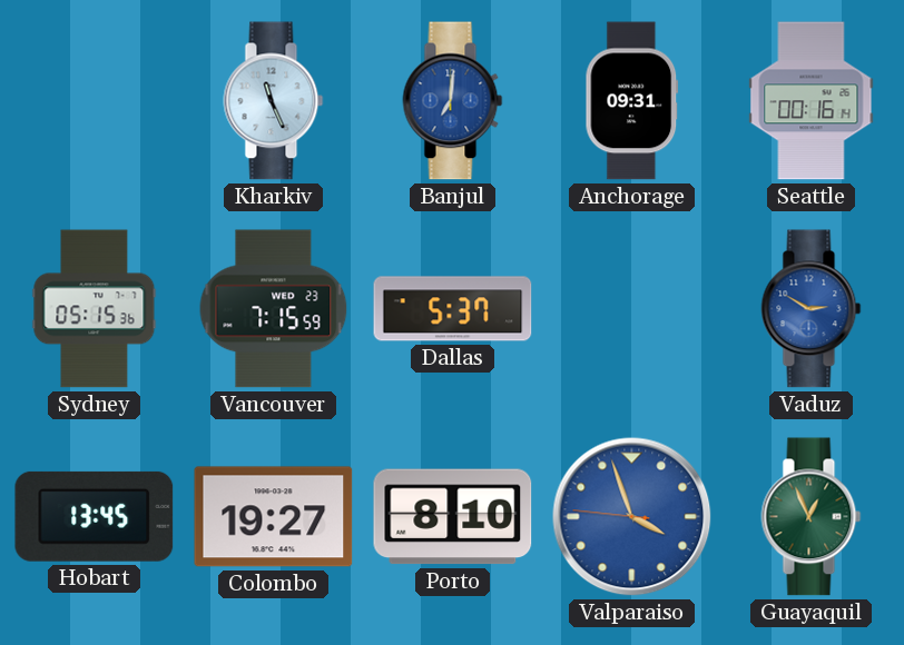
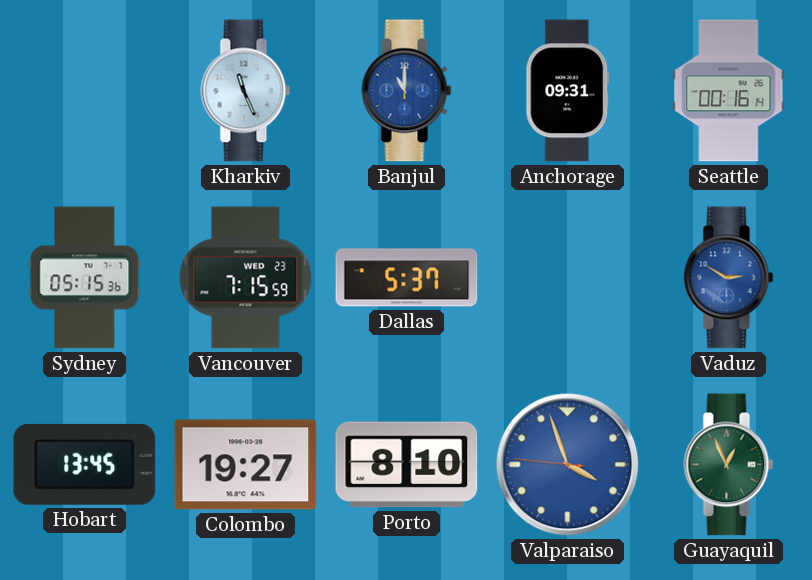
Banjul: 7:01 -> 11:00
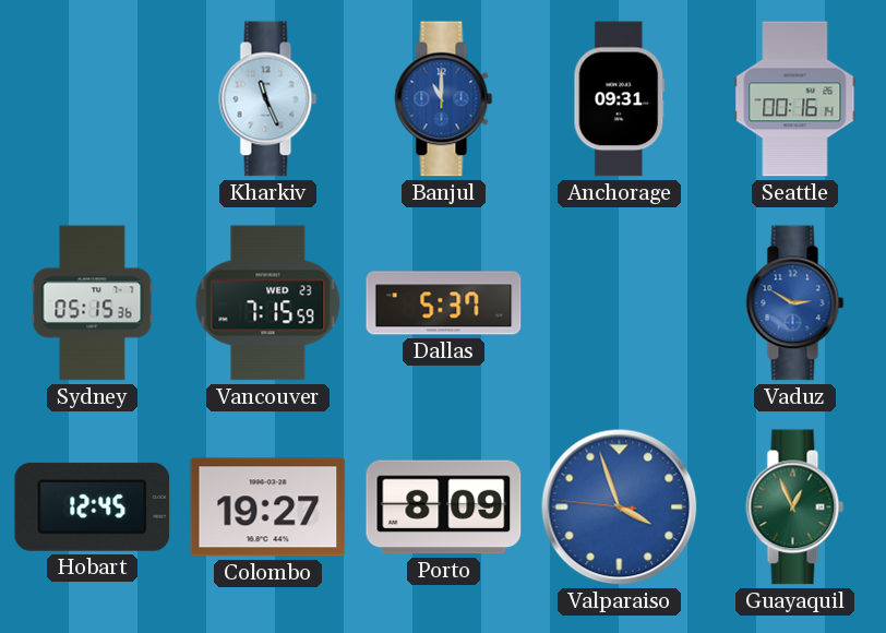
Hobart: 13:45 -> 12:45
Porto: 8:10 -> 8:09
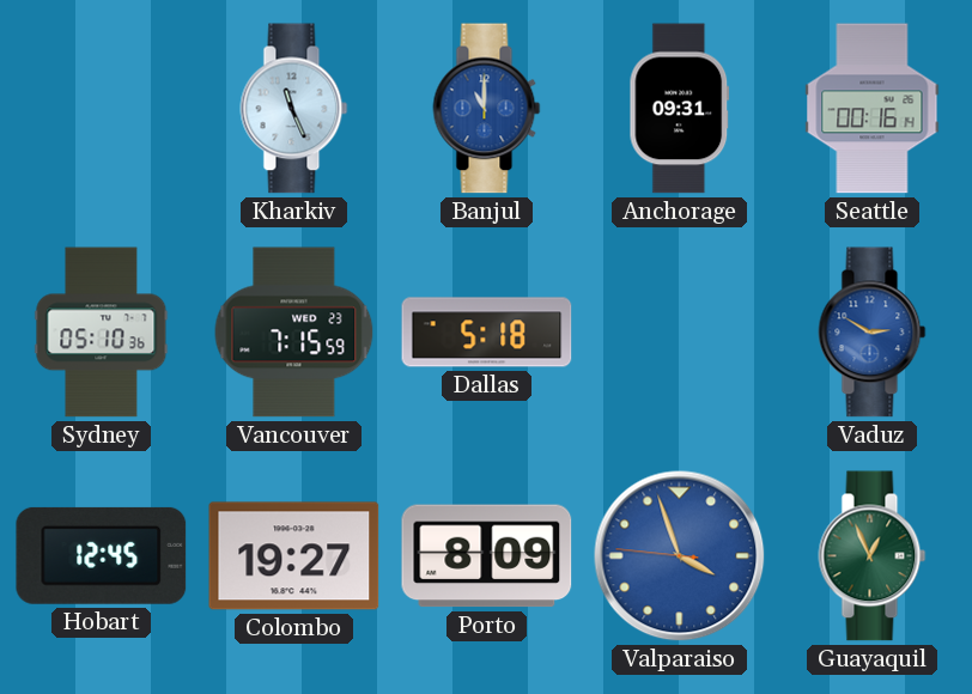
Sydney: 05:15 -> 05:10
Dallas: 5:37 -> 5:18
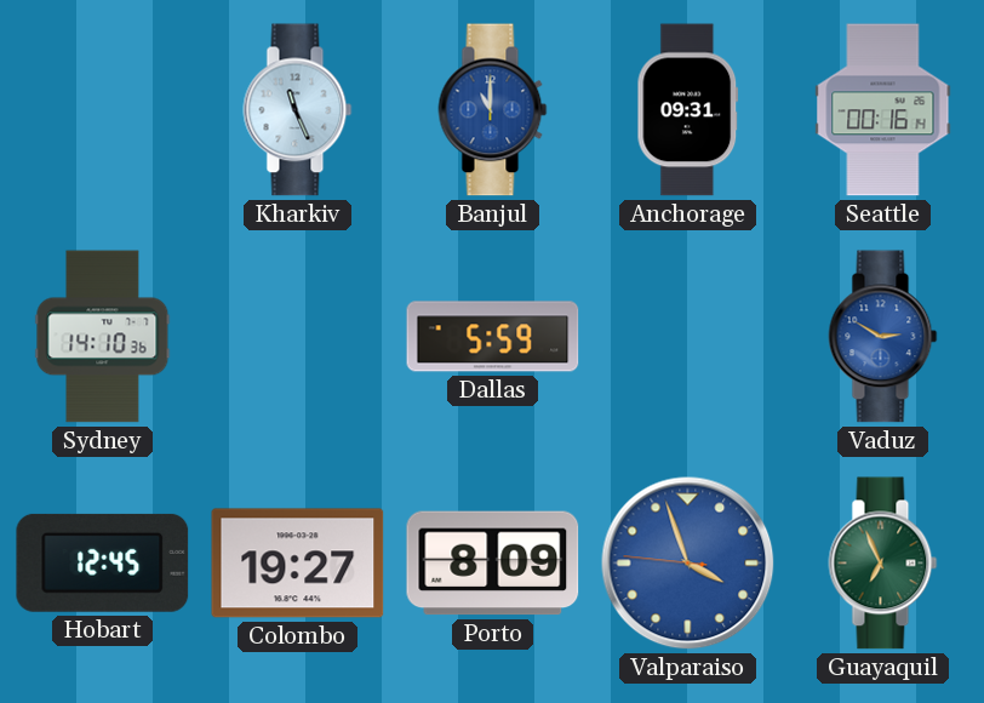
Sydney: 05:10 -> 14:10
Vancouver: 7:15 -> none
Dallas: 5:18 -> 5:59
Guayaquil: 12:56 -> 6:56
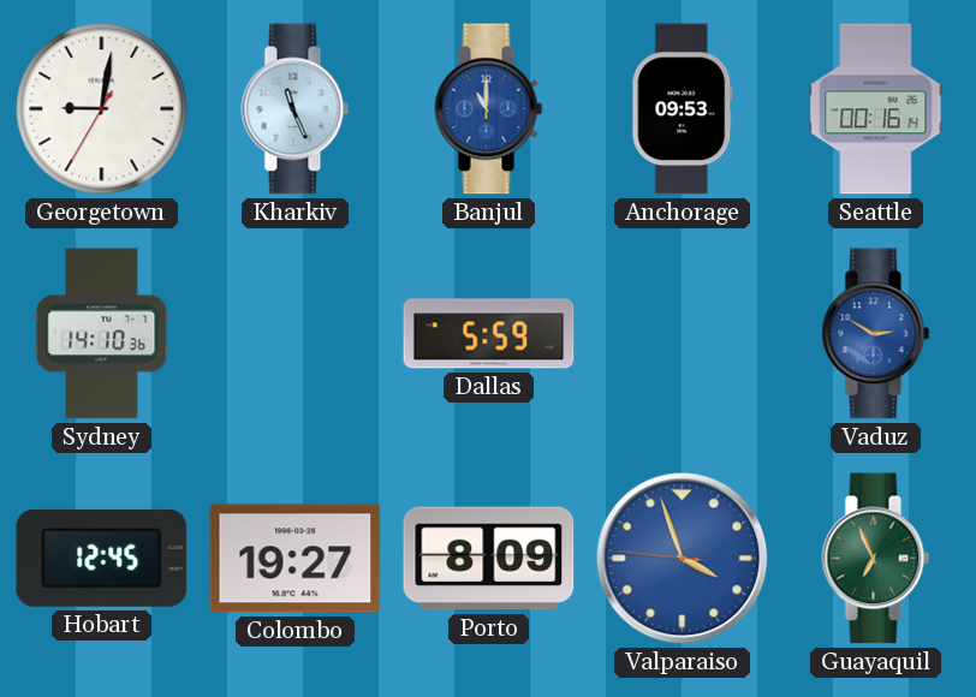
Georgetown: none -> 9:01
Anchorage: 09:31 -> 09:53
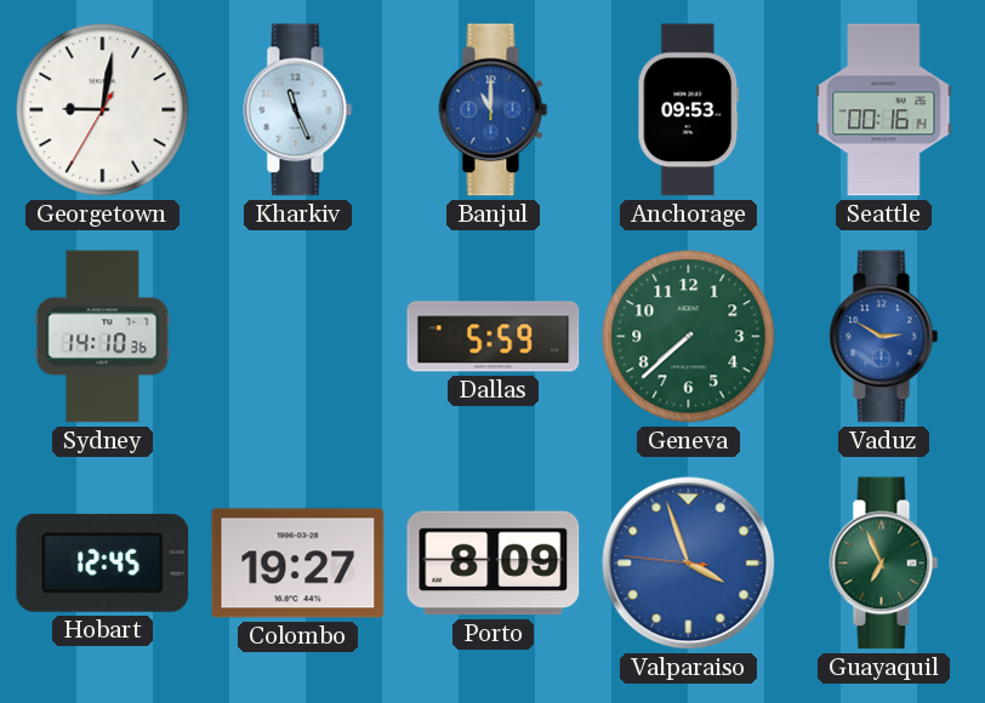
Geneva: none -> 7:38
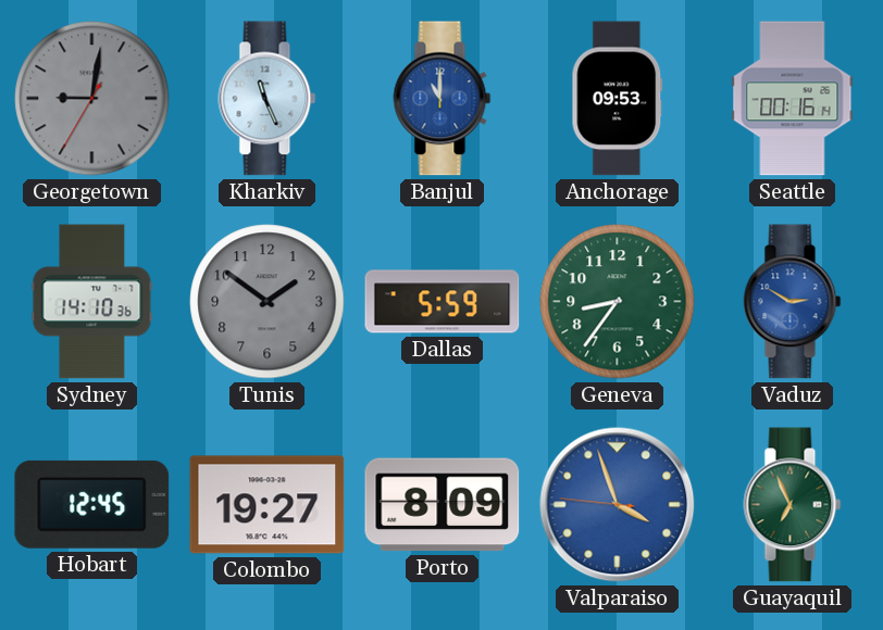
Georgetown dial: white -> grey
Tunis: none -> 1:51
Geneva: 7:38 -> 8:36
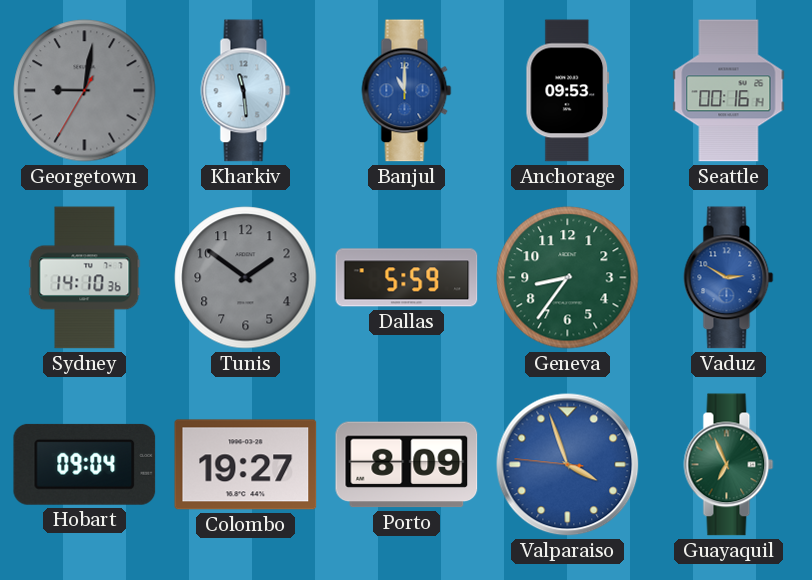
Kharkiv: 11:26 -> 11:29
Hobart: 12:45 -> 09:04
